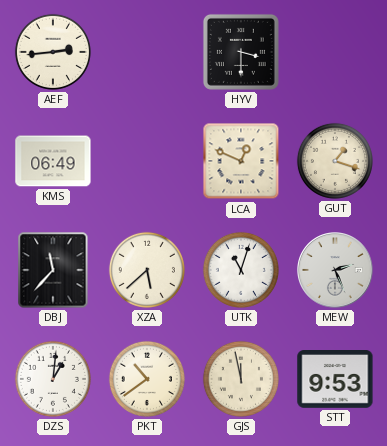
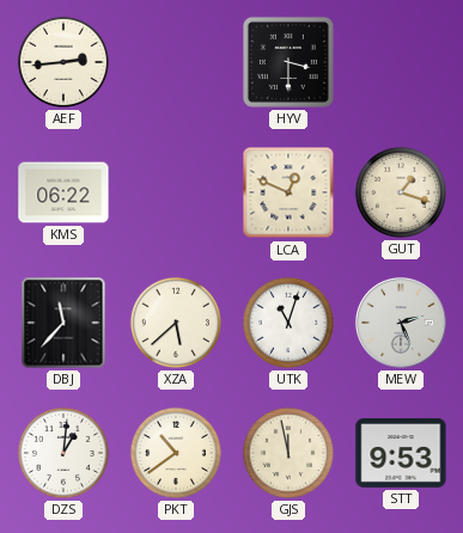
KMS: 06:49 -> 06:22
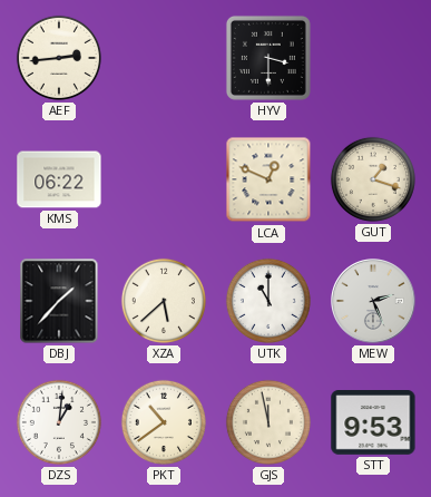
DBJ: 11:37 -> 1:37
UTK: 11:03 -> 11:00
